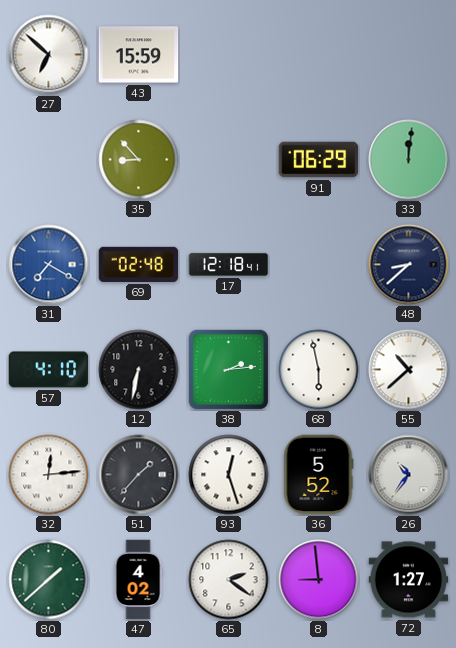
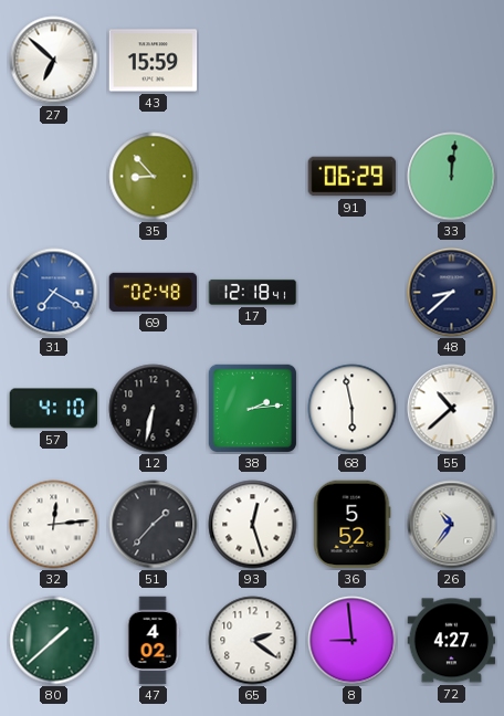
72: 1:27 -> 4:27
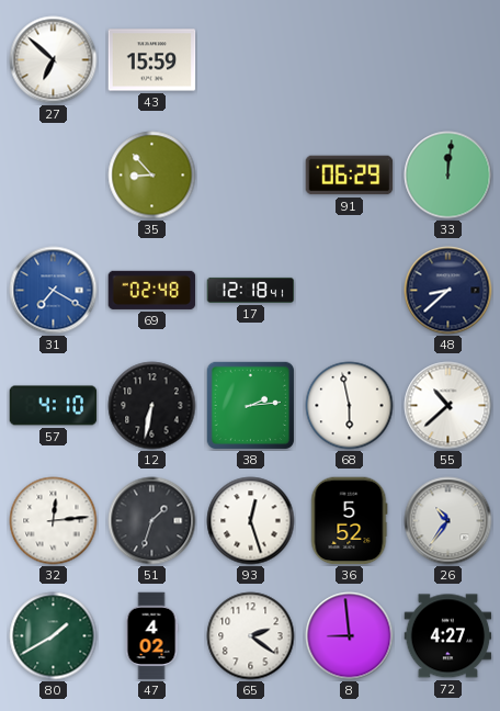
51: 1:37 -> 1:33
80: 1:38 -> 1:40
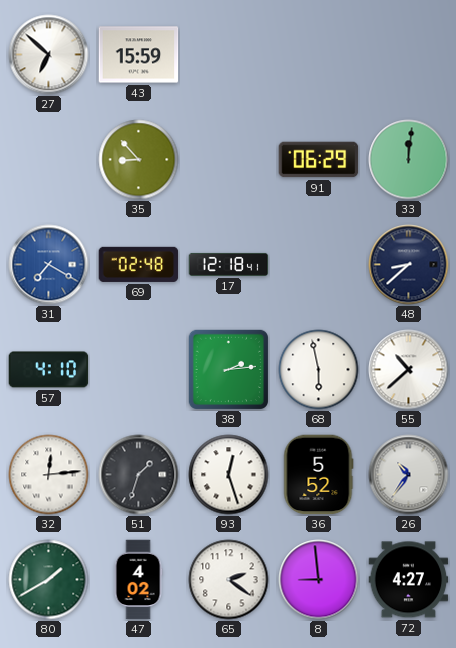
12: 6:32 -> none
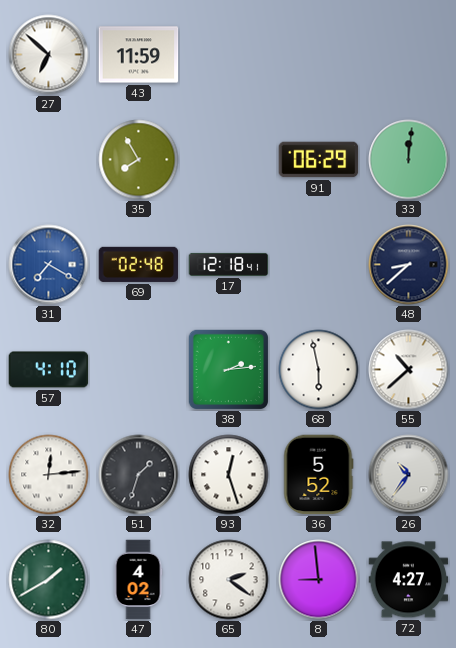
43: 15:59 -> 11:59
35: 8:53 -> 7:55
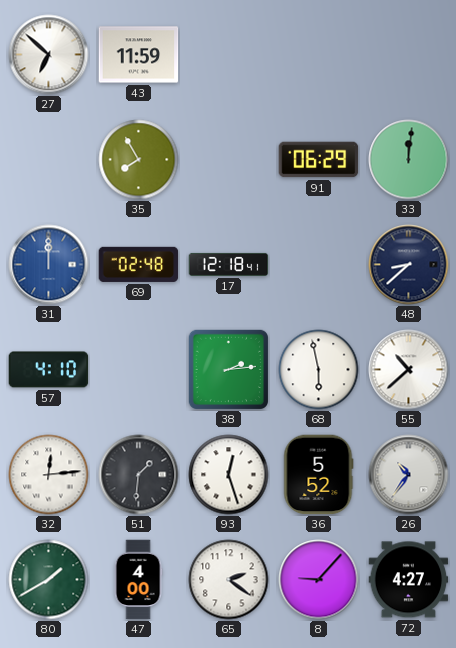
31: 7:20 -> 12:00
51: 1:33 -> 1:31
47: 4:02 -> 4:00
8: 8:59 -> 9:07
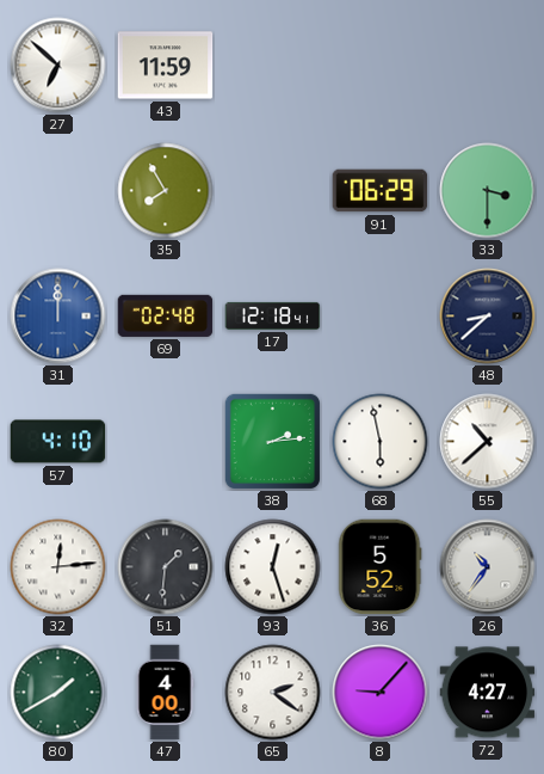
33: 12:01 -> 3:30
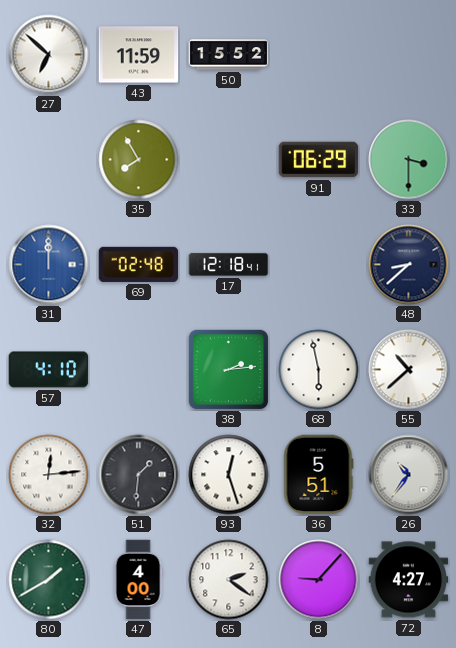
50: none -> 15:52
36: 5:52 -> 5:51
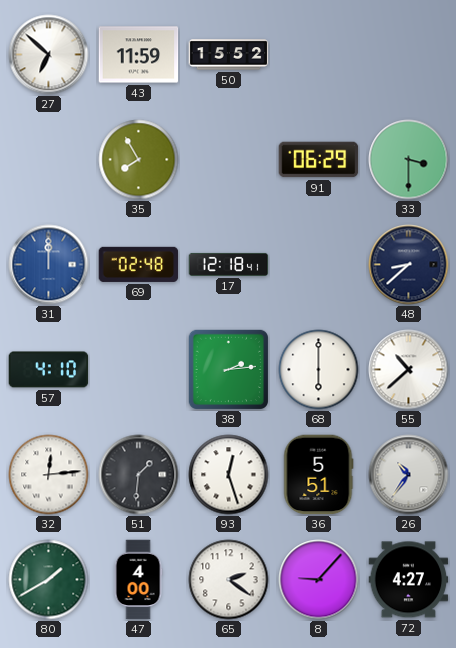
68: 5:58 -> 6:00
